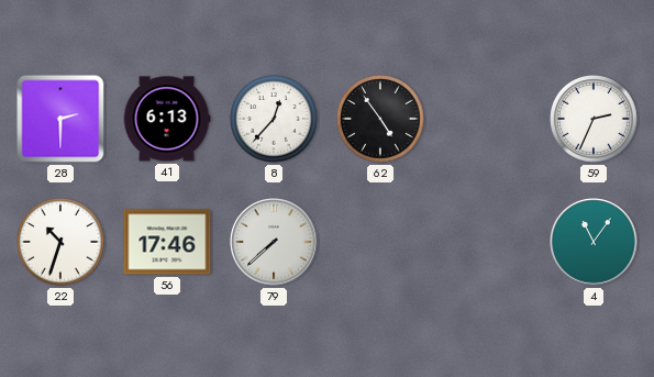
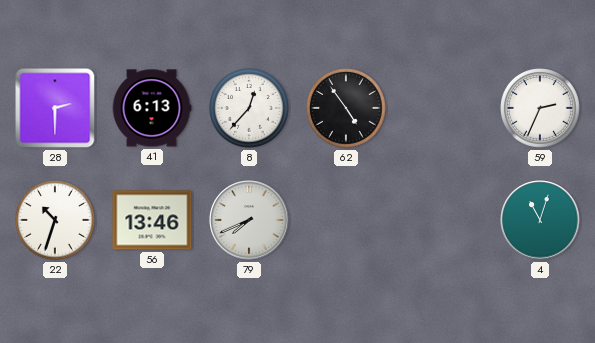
56: 17:46 -> 13:46
79: 7:38 -> 7:41
4: 11:06 -> 11:03
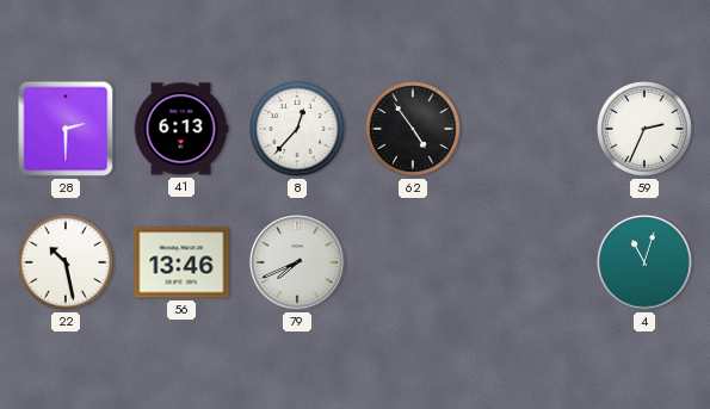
22: 10:33 -> 10:28
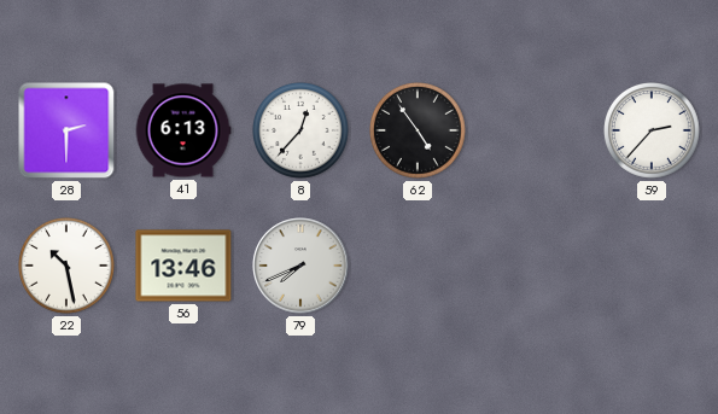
59: 2:34 -> 2:37
4: 11:03 -> none
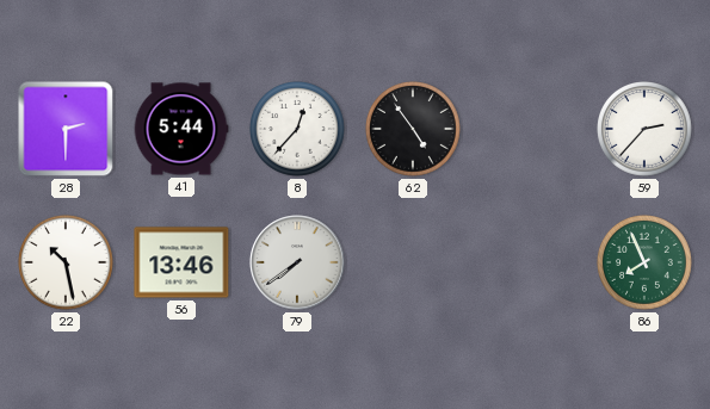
41: 6:13 -> 5:44
79: 7:41 -> 7:39
86: none -> 7:56
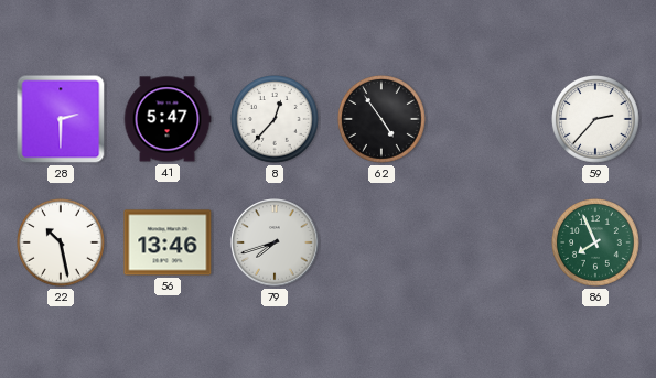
41: 5:44 -> 5:47
79: 7:39 -> 7:42
